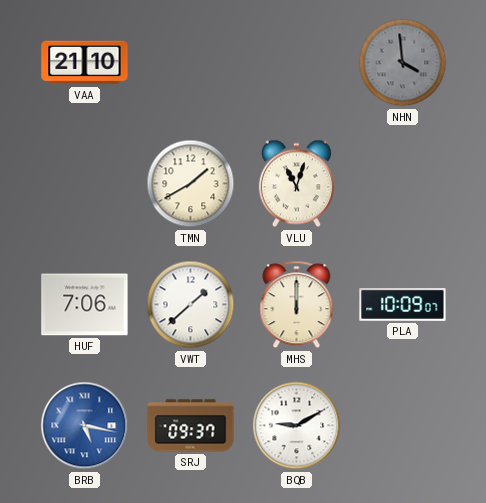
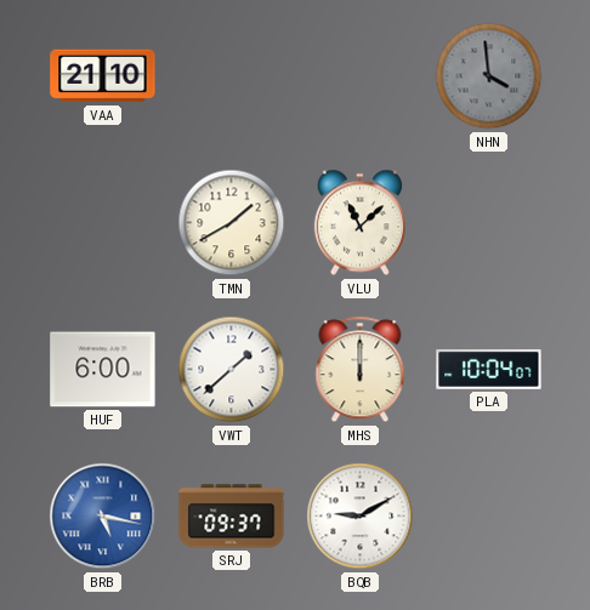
VLU: 11:03 -> 11:08
HUF: 7:06 -> 6:00
PLA: 10:09 -> 10:04
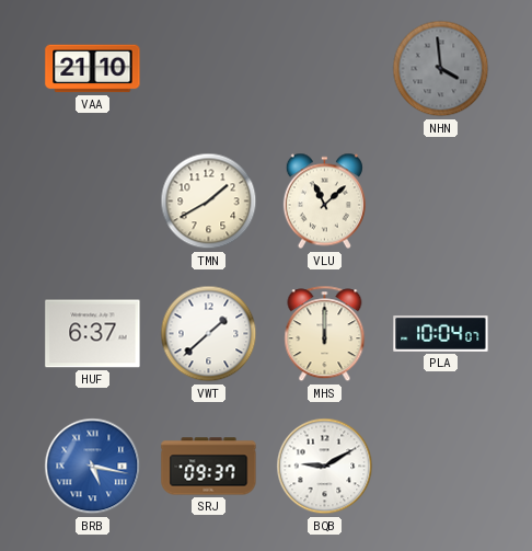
HUF: 6:00 -> 6:37
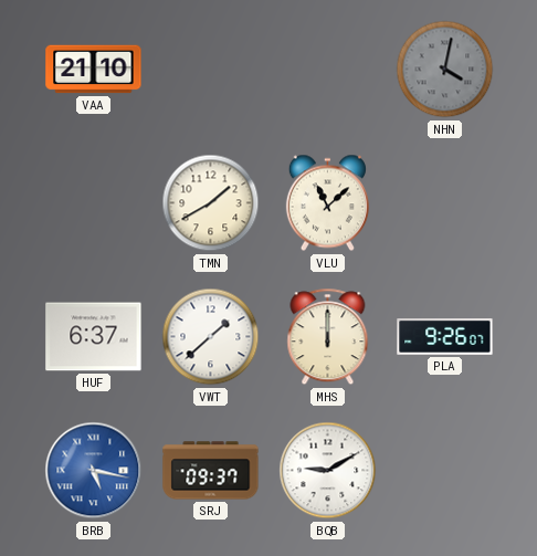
NHN: 3:59 -> 4:02
PLA: 10:04 -> 9:26
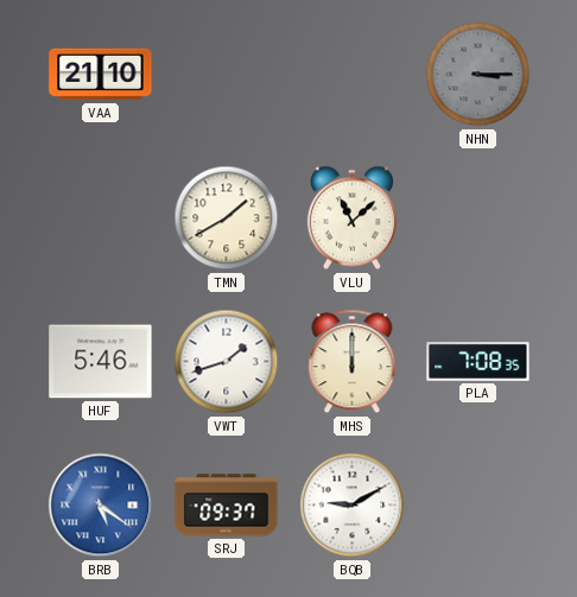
NHN: 4:02 -> 3:15
HUF: 6:37 -> 5:46
VWT: 1:38 -> 1:42
PLA: 9:26 -> 7:08
BRB: 5:17 -> 5:21
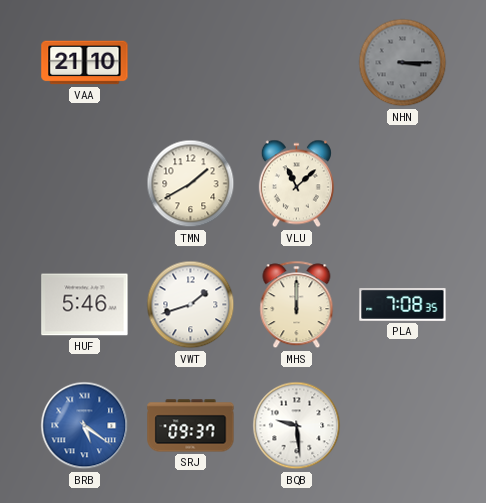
BQB: 9:10 -> 9:29
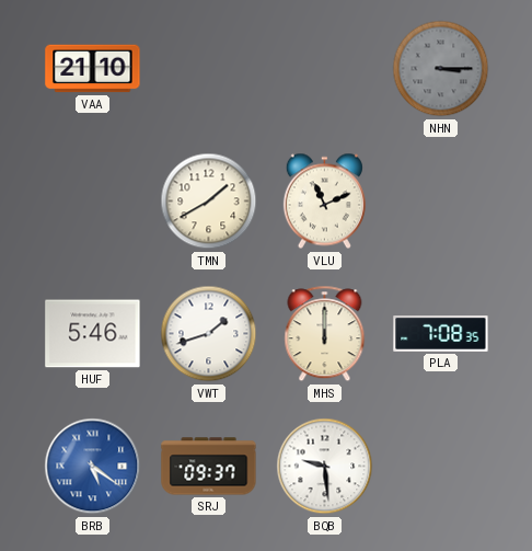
VLU: 11:08 -> 11:11
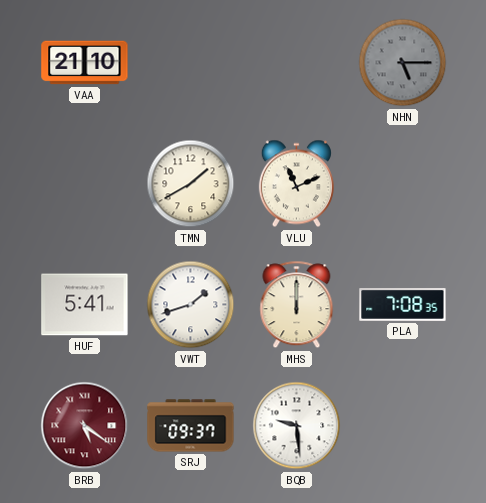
NHN: 3:15 -> 5:15
HUF: 5:46 -> 5:41
BRB dial: blue -> burgundy
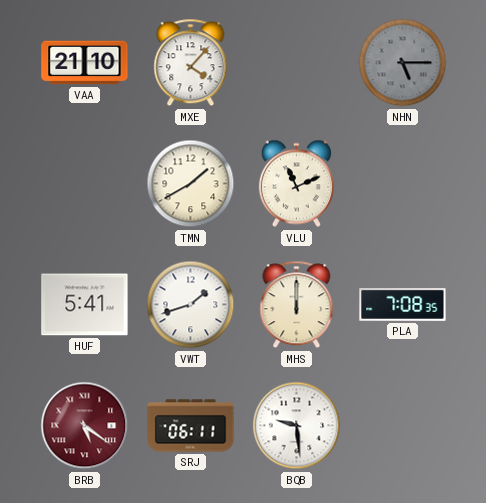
MXE: none -> 4:07
SRJ: 09:37 -> 06:11
